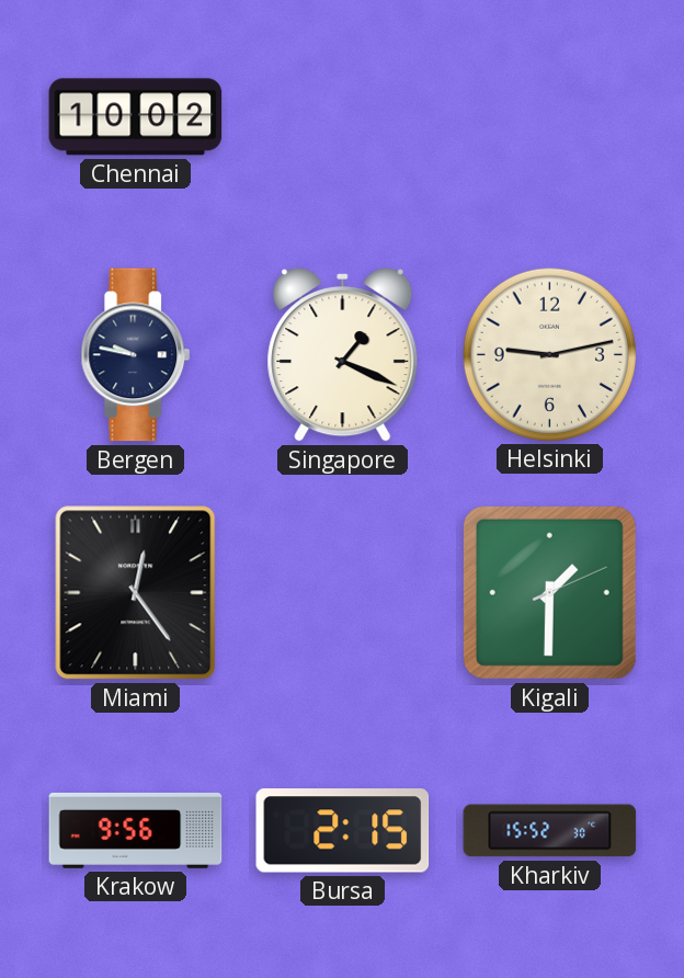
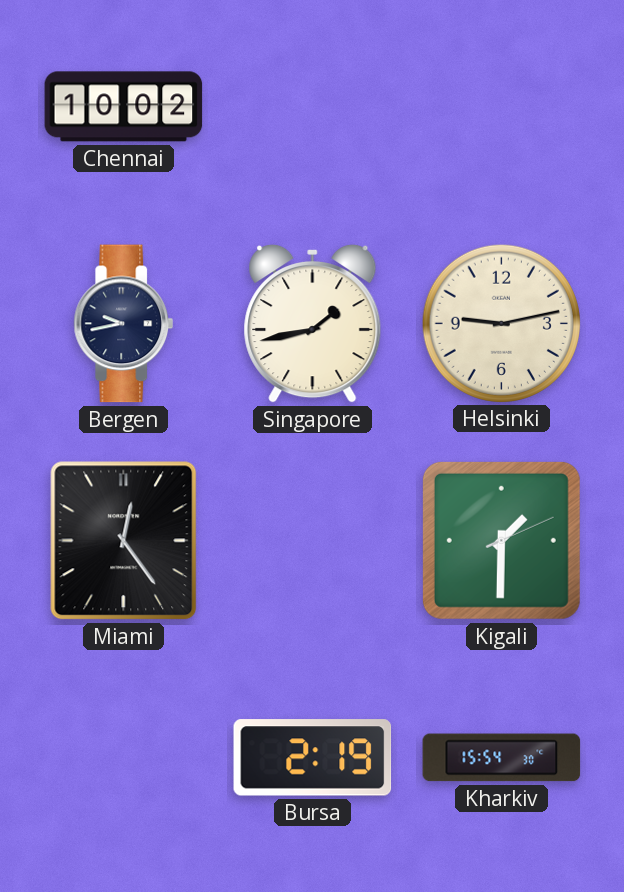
Bergen: 9:47 -> 9:43
Singapore: 1:19 -> 1:43
Krakow: 9:56 -> none
Bursa: 2:15 -> 2:19
Kharkiv: 15:52 -> 15:54
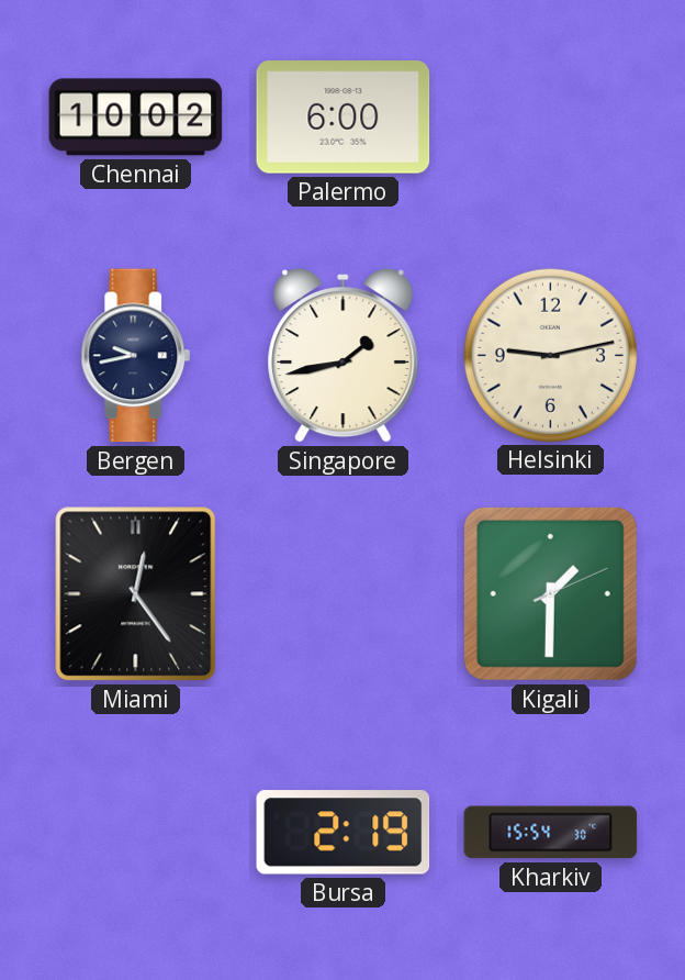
Palermo: none -> 6:00
